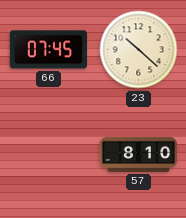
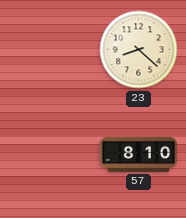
66: 07:45 -> none
23: 10:22 -> 8:22
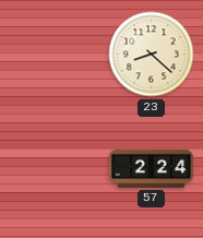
57: 8:10 -> 2:24
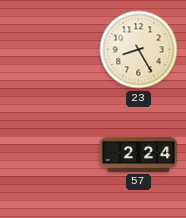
23: 8:22 -> 8:25
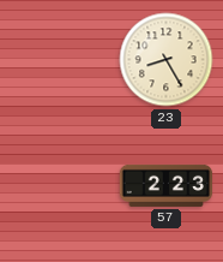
57: 2:24 -> 2:23
